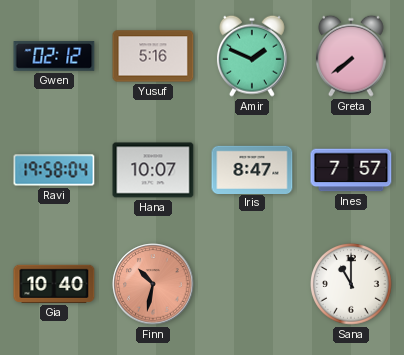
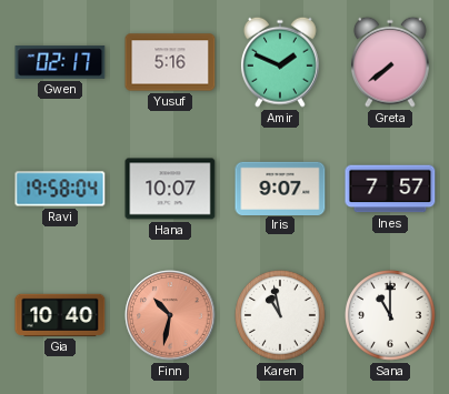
Gwen: 02:12 -> 02:17
Iris: 8:47 -> 9:07
Karen: none -> 10:58
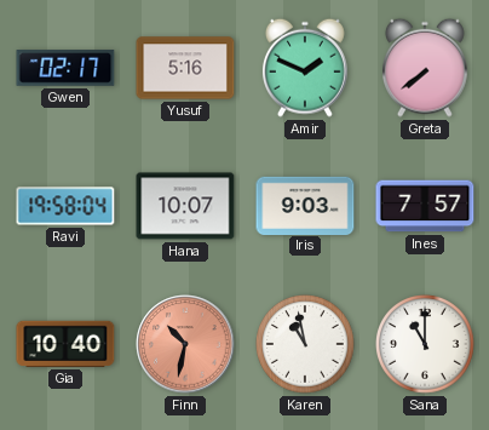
Iris: 9:07 -> 9:03
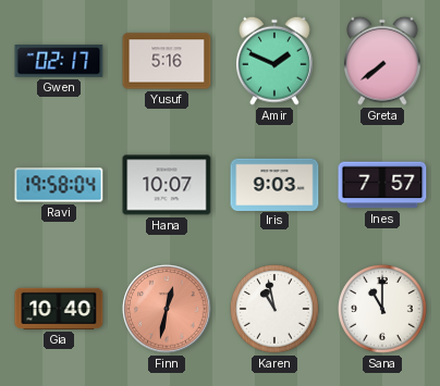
Finn: 10:32 -> 12:32
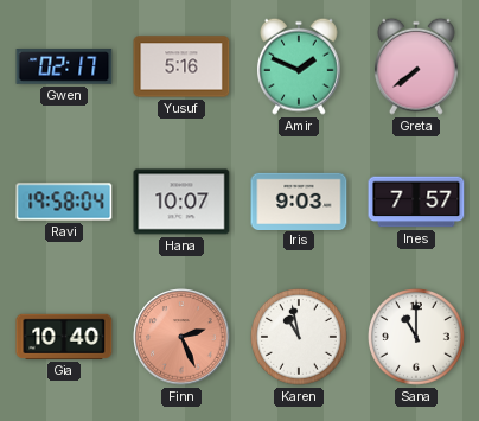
Finn: 12:32 -> 2:26
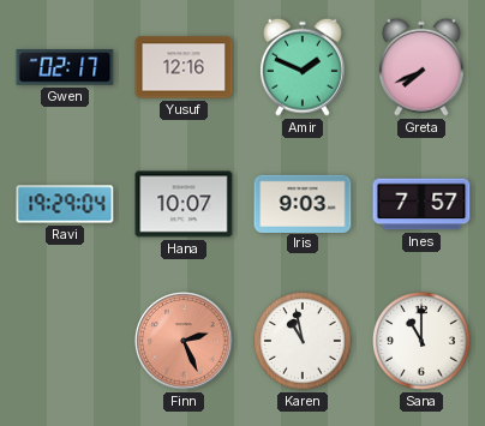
Yusuf: 5:16 -> 12:16
Greta: 7:39 -> 7:41
Ravi: 19:58 -> 19:29
Gia: 10:40 -> none
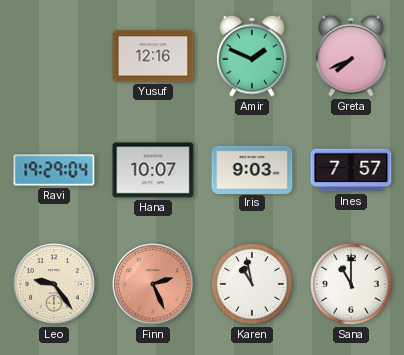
Gwen: 02:17 -> none
Leo: none -> 9:24
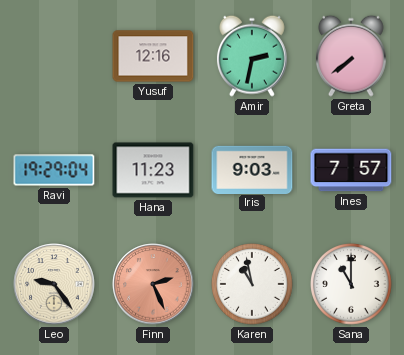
Amir: 1:49 -> 2:32
Greta: 7:41 -> 7:39
Hana: 10:07 -> 11:23
